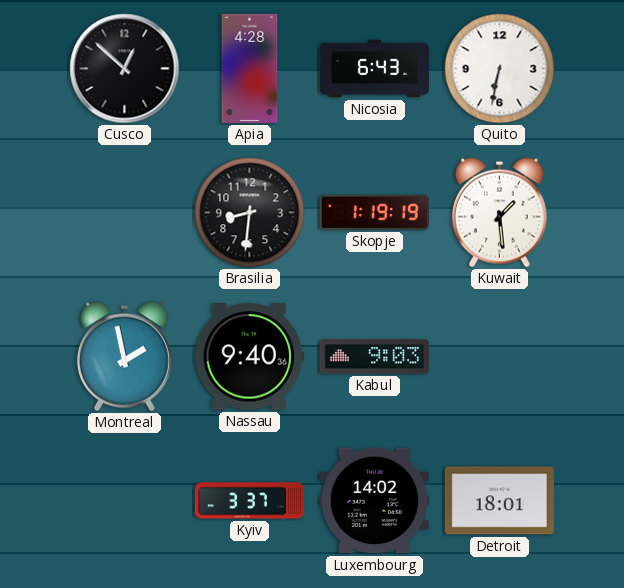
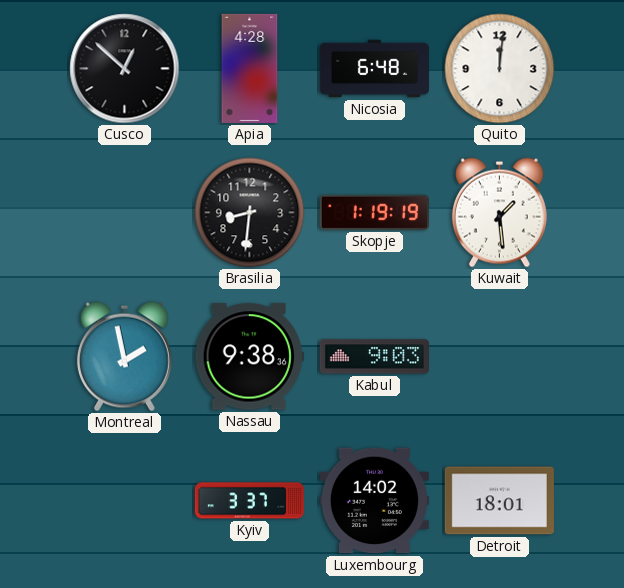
Nicosia: 6:43 -> 6:48
Quito: 6:32 -> 12:01
Nassau: 9:40 -> 9:38
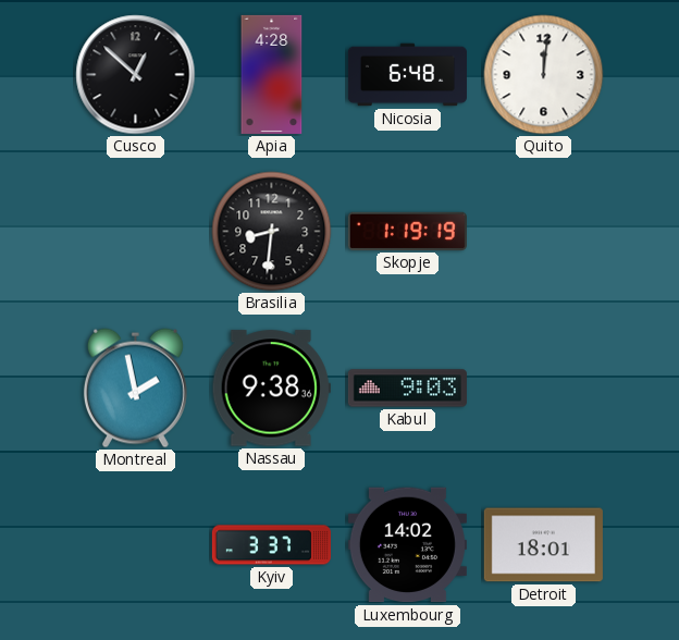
Kuwait: 1:29 -> none
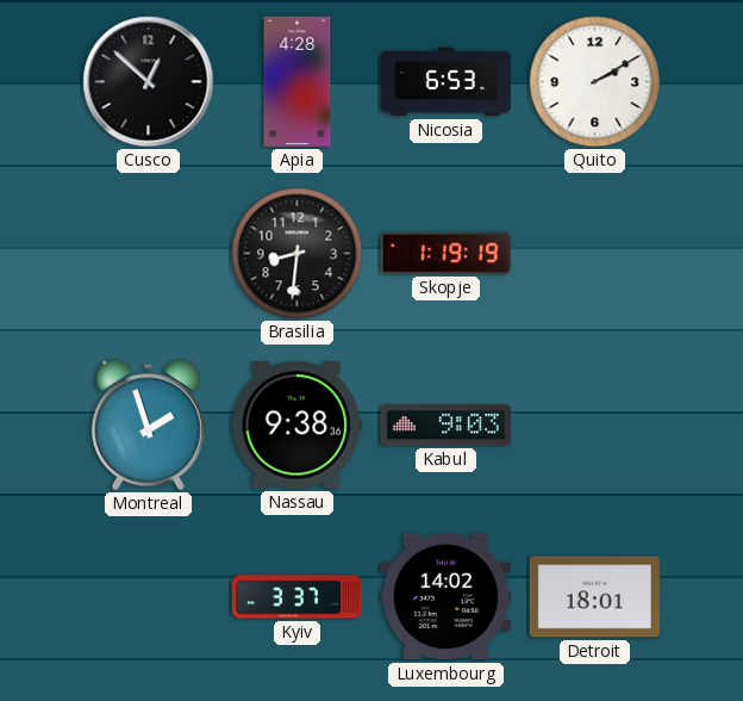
Nicosia: 6:48 -> 6:53
Quito: 12:01 -> 2:10
Montreal: 1:58 -> 1:57
